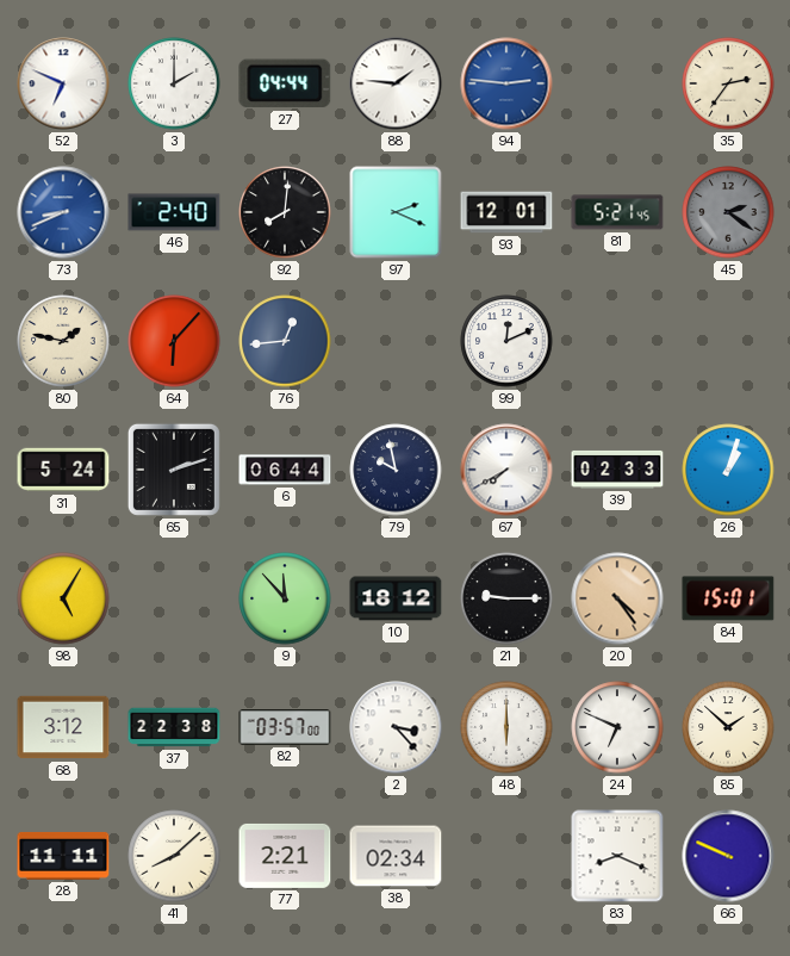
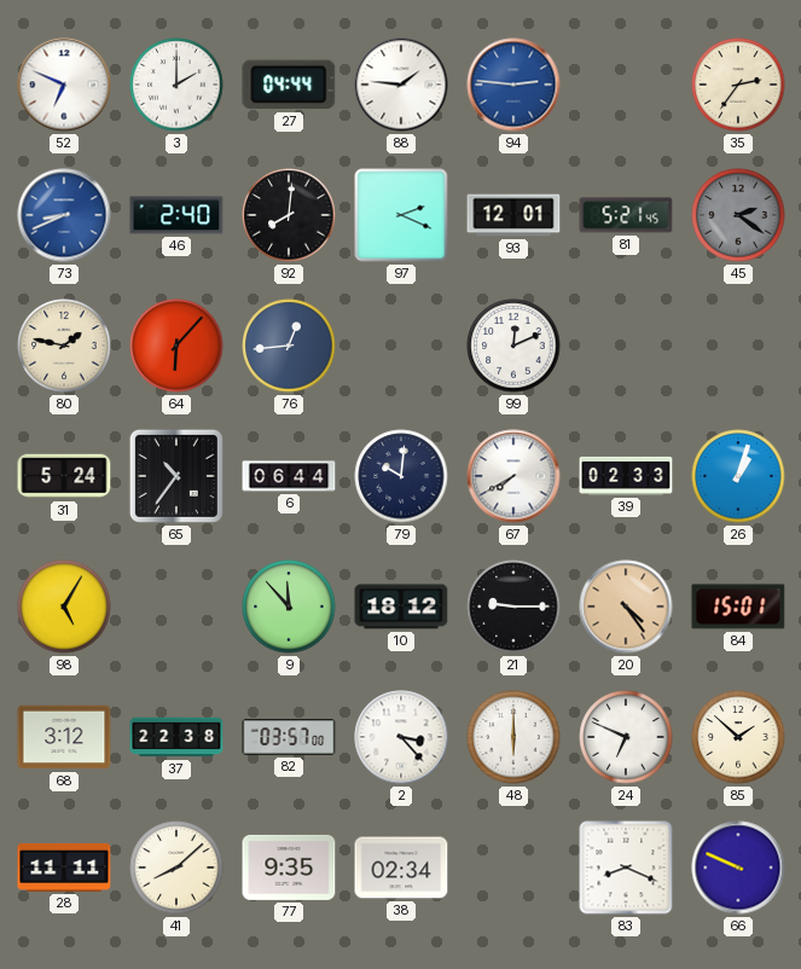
65: 2:12 -> 10:36
79: 9:58 -> 10:01
77: 2:21 -> 9:35
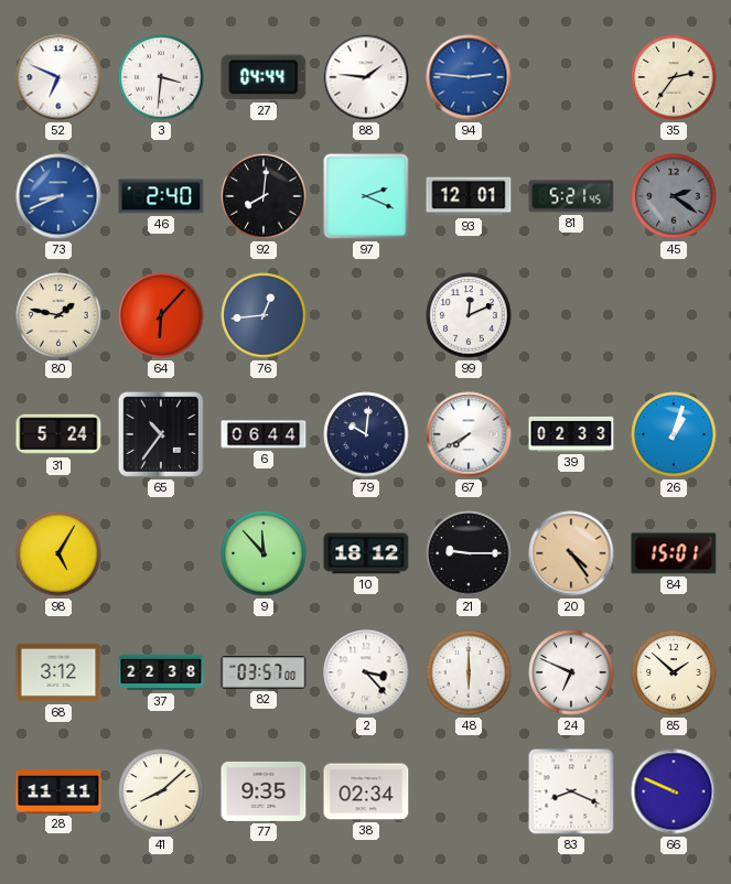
3: 2:00 -> 3:31
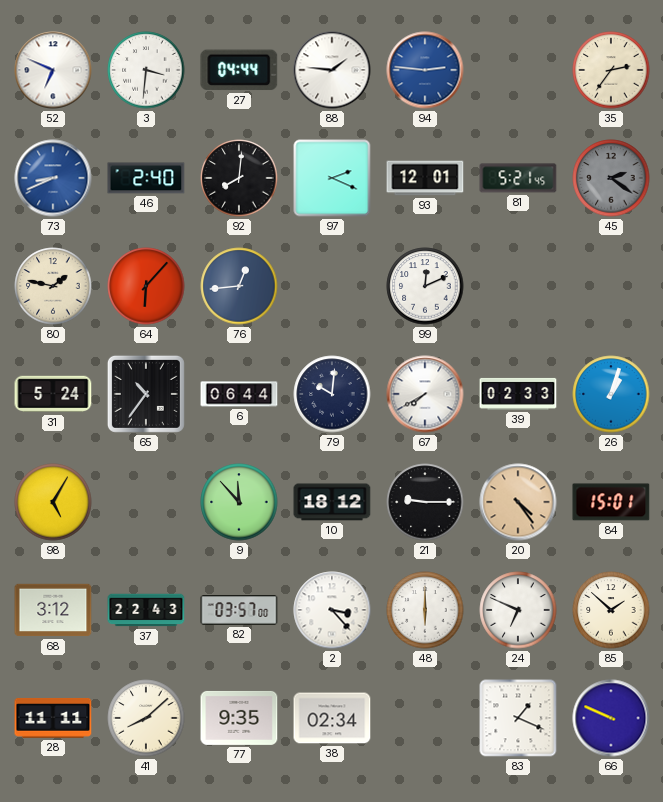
37: 22:38 -> 22:43
83: 8:19 -> 1:19
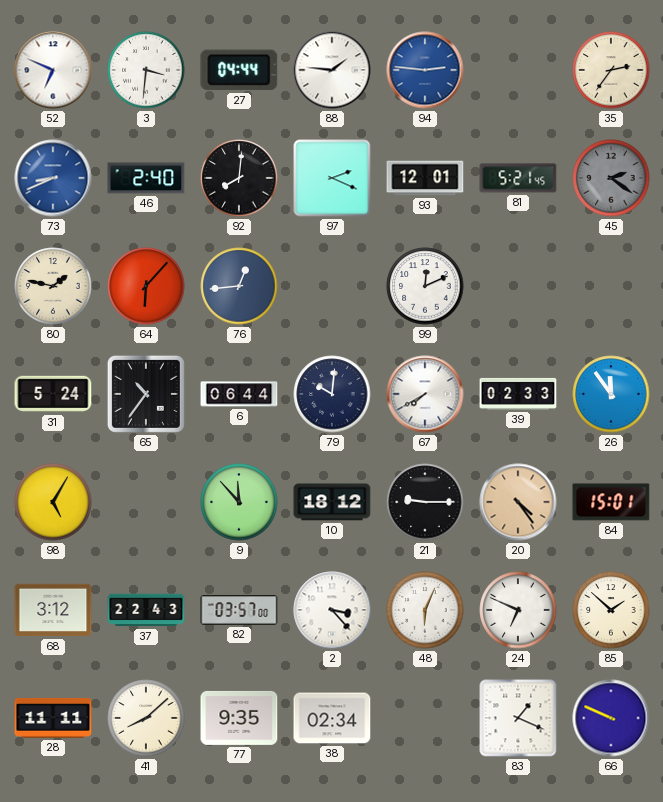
26: 1:03 -> 11:54
48: 6:00 -> 6:04
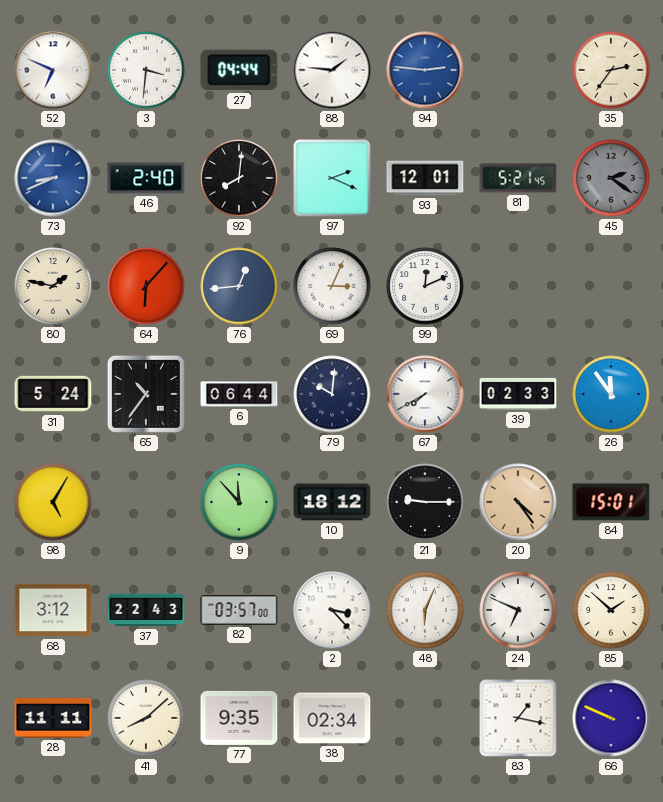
69: none -> 3:04
83: 1:19 -> 1:17
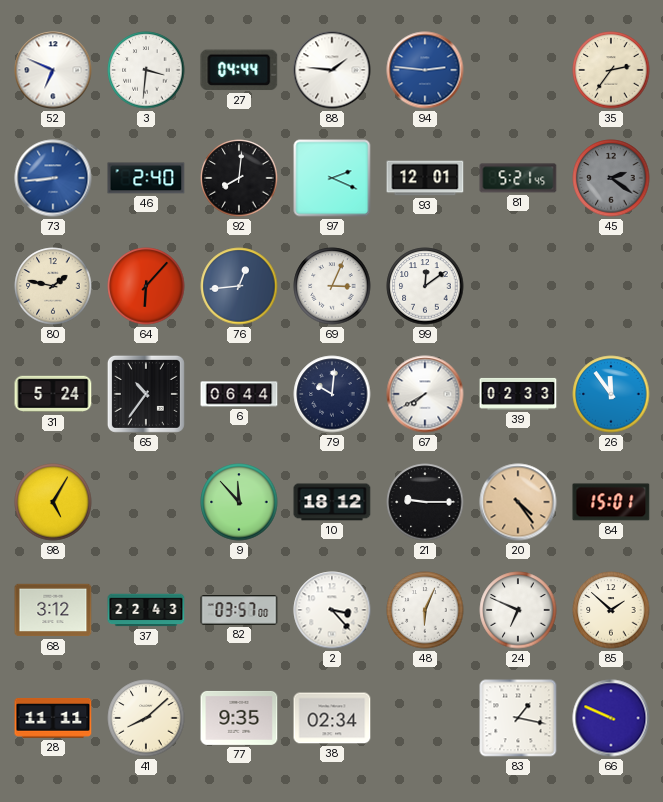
73: 8:41 -> 8:44
99: 12:11 -> 12:09
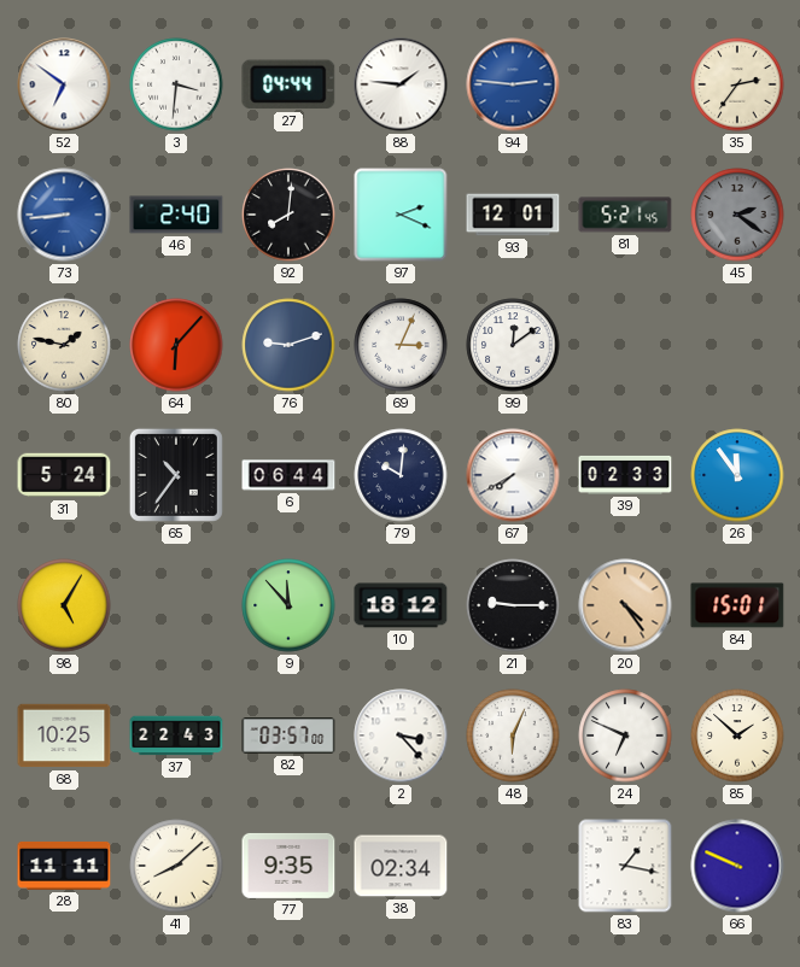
52: 6:49 -> 6:51
76: 12:44 -> 9:12
68: 3:12 -> 10:25
